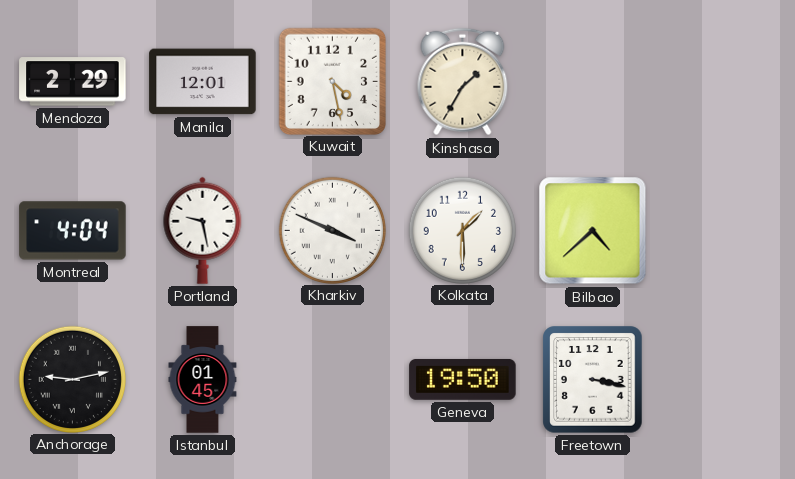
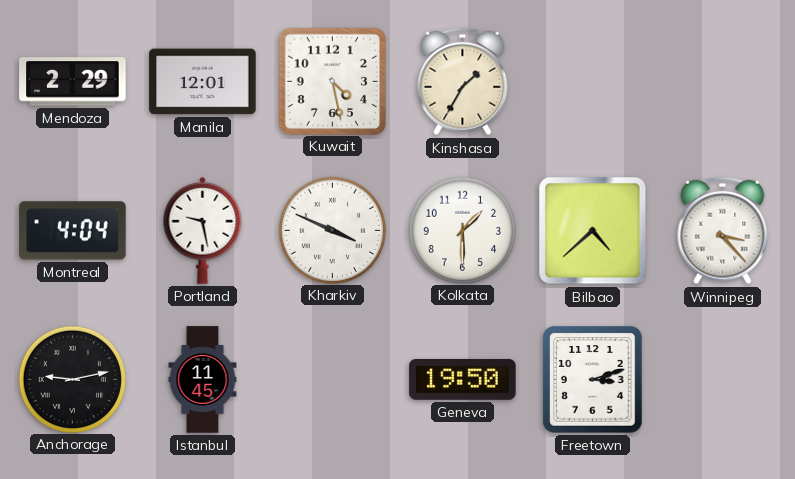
Winnipeg: none -> 3:23
Istanbul: 01:45 -> 11:45
Freetown: 3:17 -> 3:12
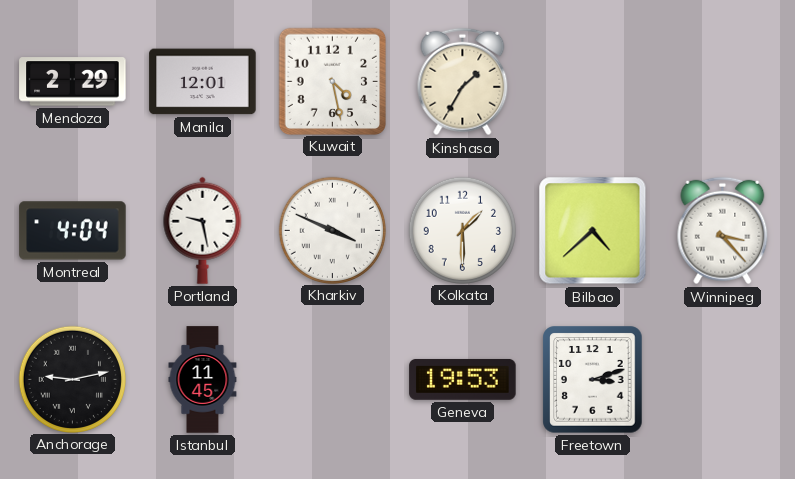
Geneva: 19:50 -> 19:53
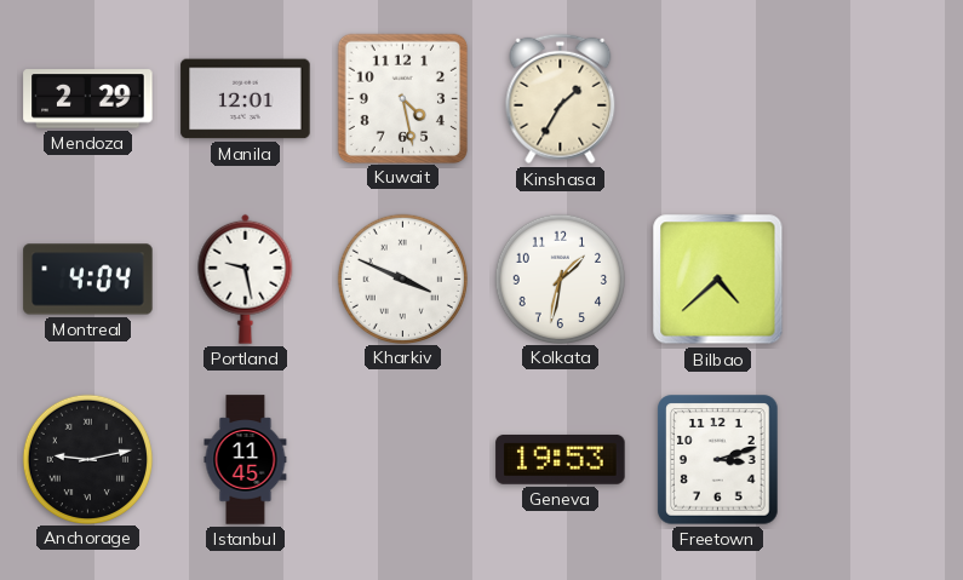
Kolkata: 1:30 -> 1:32
Winnipeg: 3:23 -> none
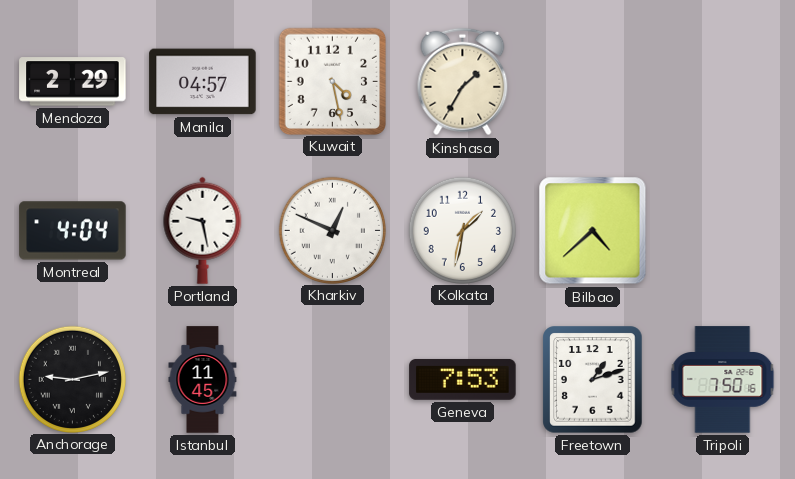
Manila: 12:01 -> 04:57
Kharkiv: 3:49 -> 12:49
Geneva: 19:53 -> 7:53
Freetown: 3:12 -> 1:12
Tripoli: none -> 7:50
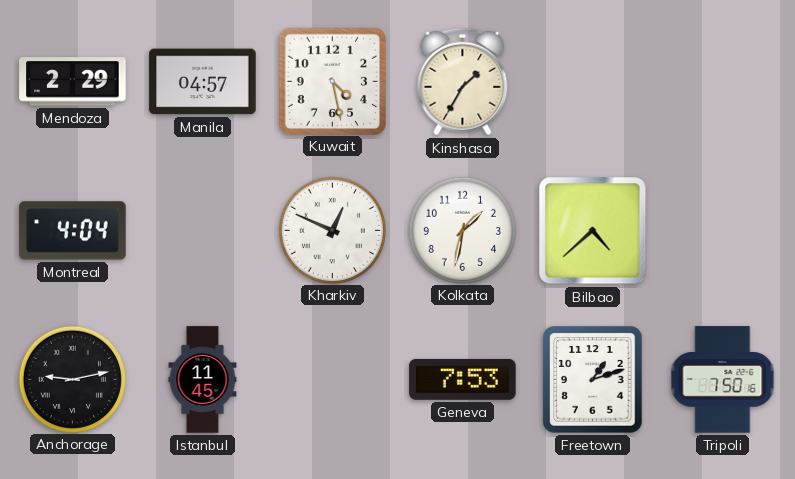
Portland: 9:28 -> none
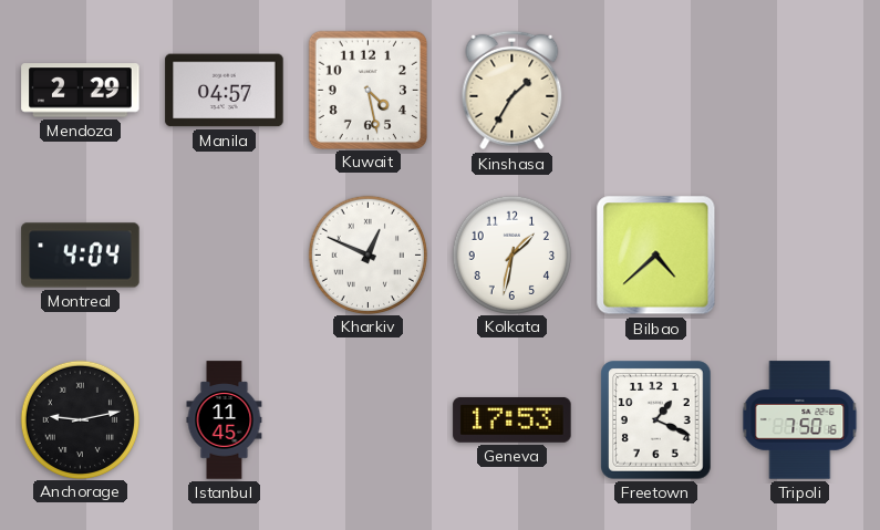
Geneva: 7:53 -> 17:53
Freetown: 1:12 -> 1:19
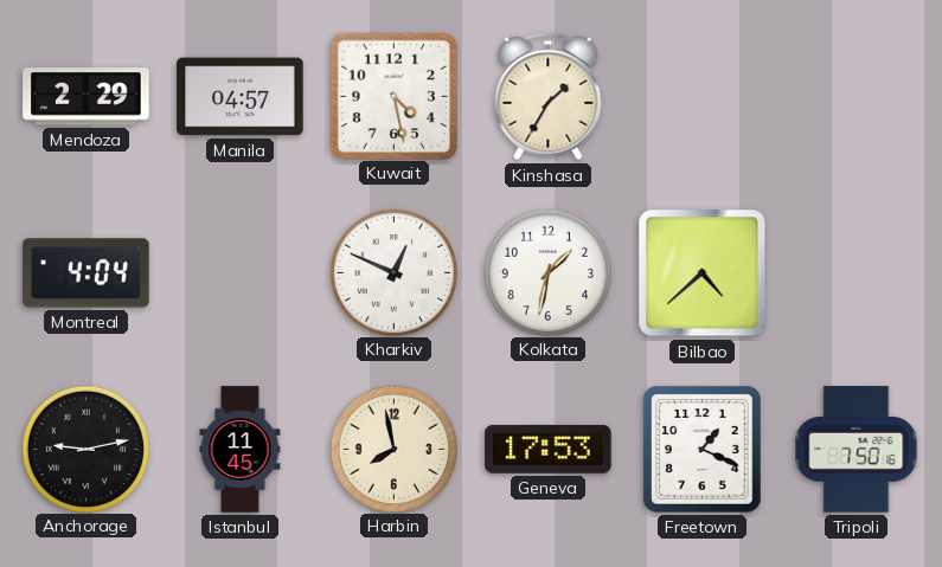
Harbin: none -> 7:58
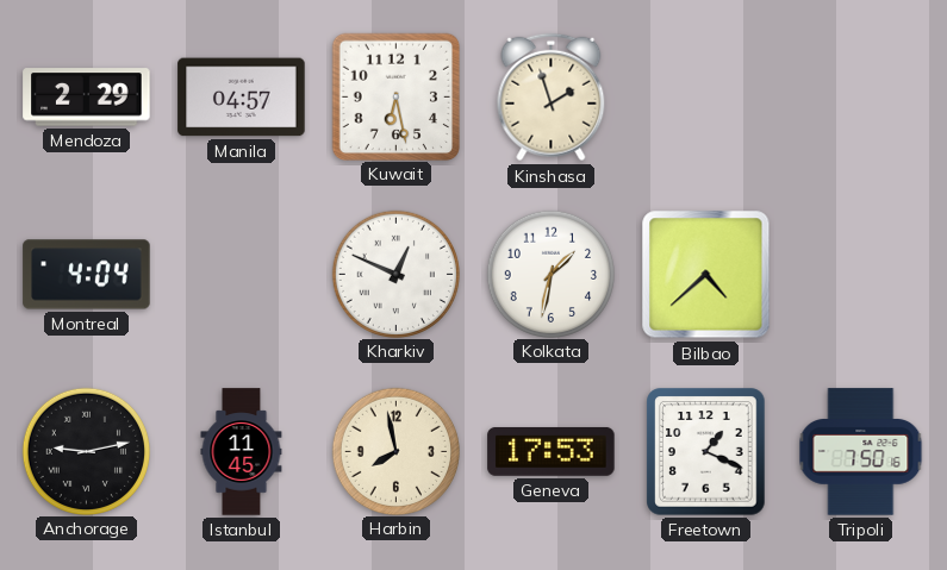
Kuwait: 4:28 -> 6:28
Kinshasa: 1:35 -> 1:57
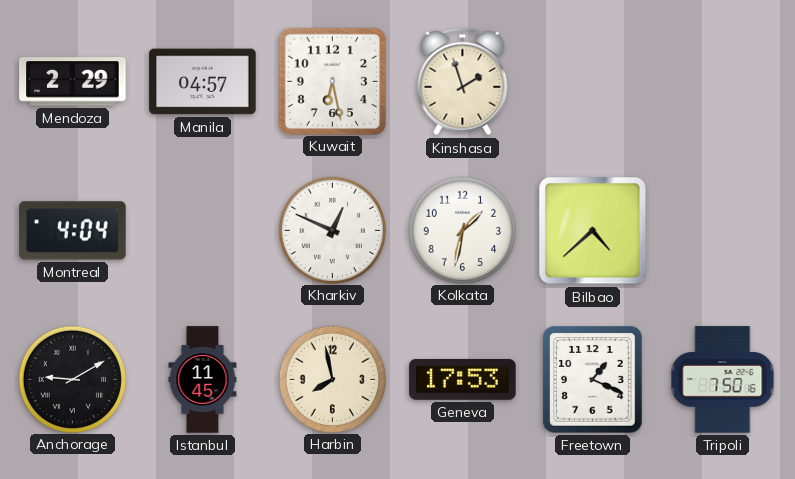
Anchorage: 9:13 -> 9:10
